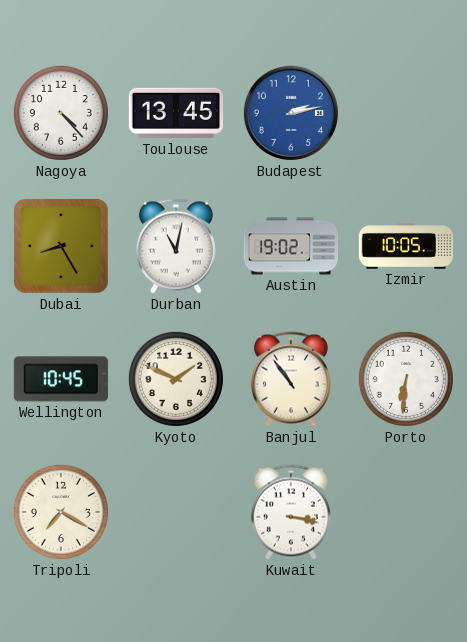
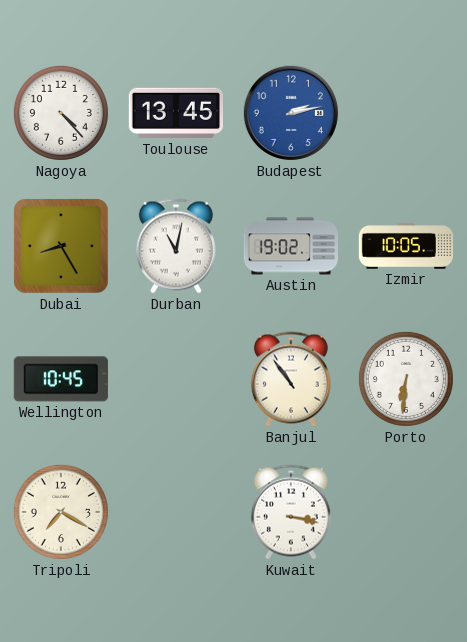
Kyoto: 1:49 -> none
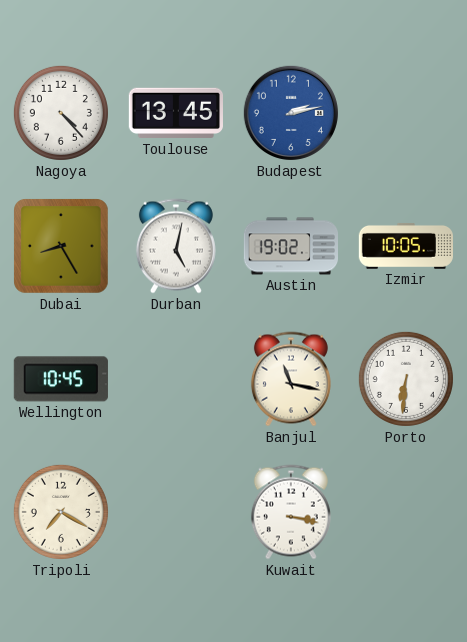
Durban: 11:02 -> 5:02
Banjul: 10:54 -> 11:17
